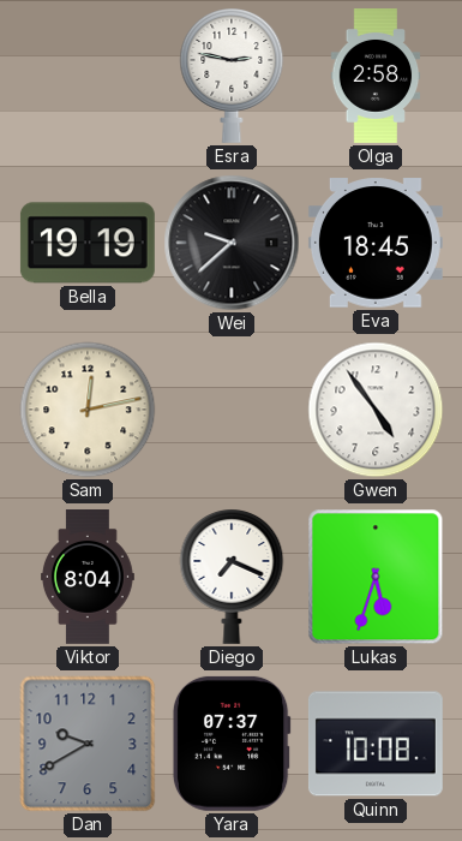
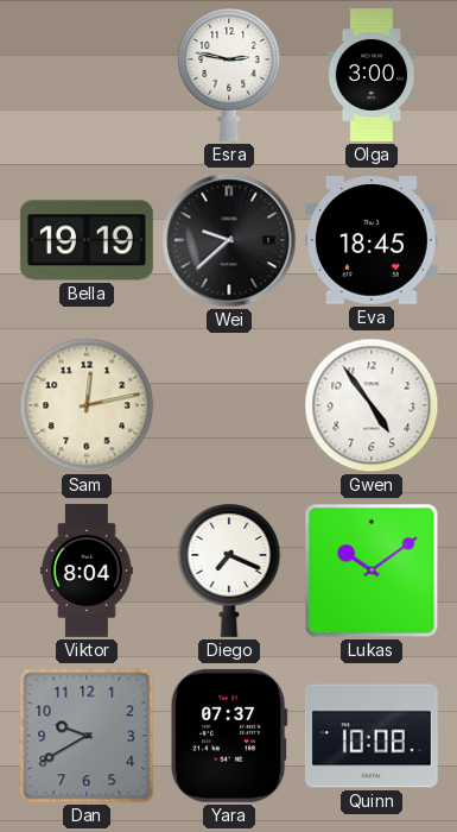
Olga: 2:58 -> 3:00
Lukas: 5:33 -> 10:09
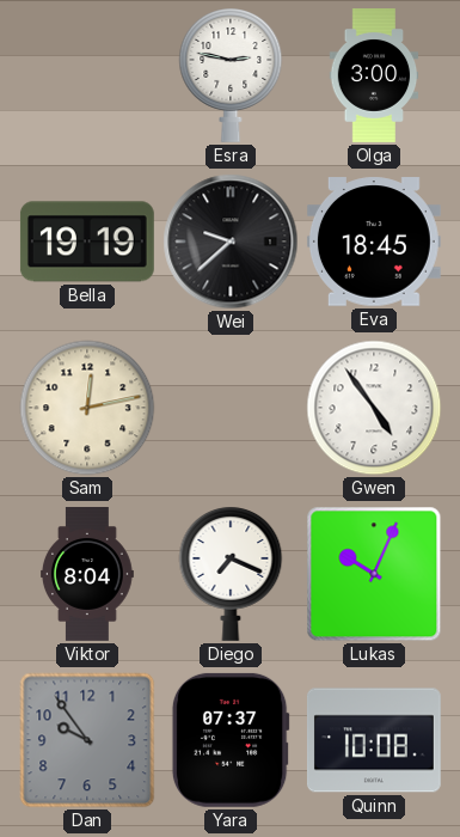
Lukas: 10:09 -> 10:04
Dan: 9:40 -> 9:54
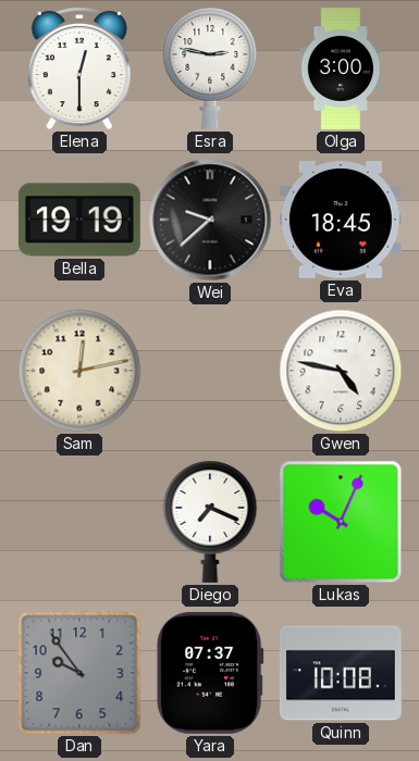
Elena: none -> 12:30
Gwen: 4:54 -> 4:47
Viktor: 8:04 -> none
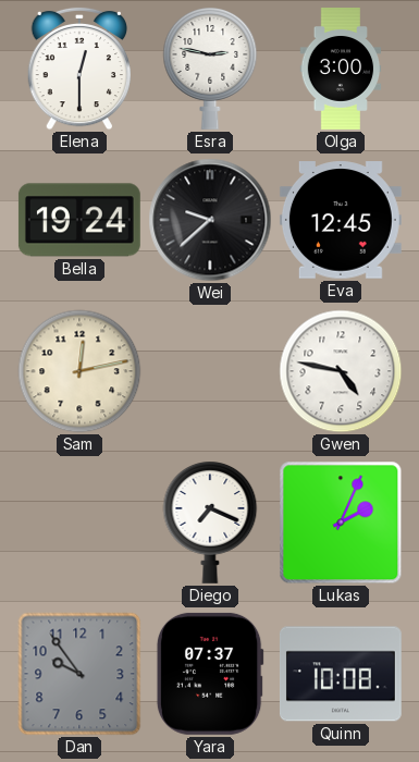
Bella: 19:19 -> 19:24
Eva: 18:45 -> 12:45
Lukas: 10:04 -> 2:04
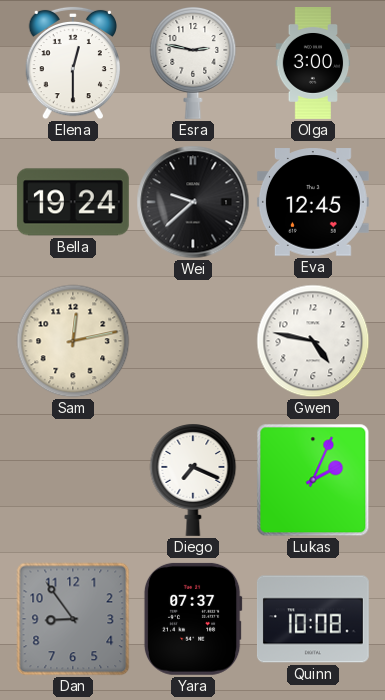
Dan: 9:54 -> 8:54
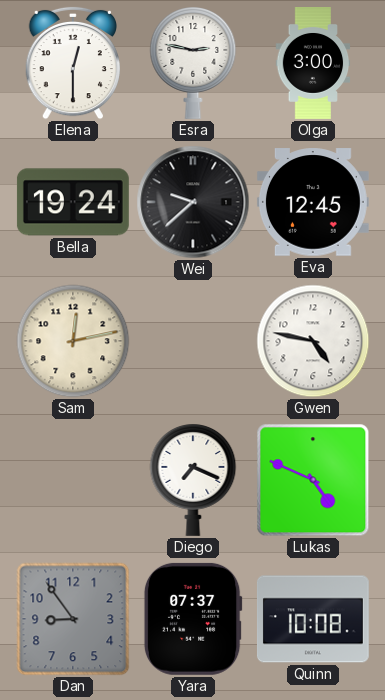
Lukas: 2:04 -> 4:49
